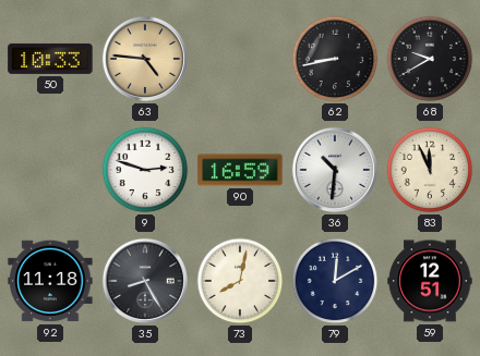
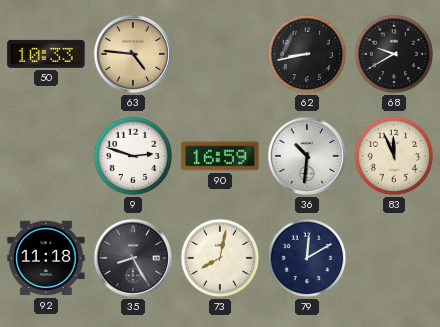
59: 12:51 -> none
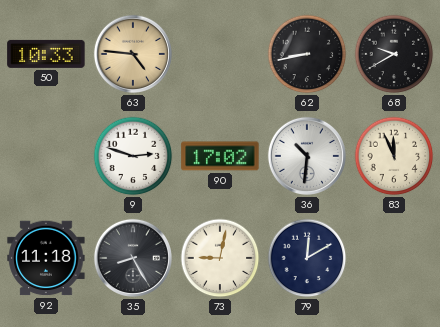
90: 16:59 -> 17:02
73: 8:02 -> 9:02
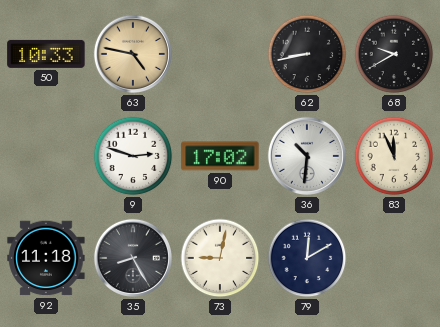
63: 4:46 -> 4:47
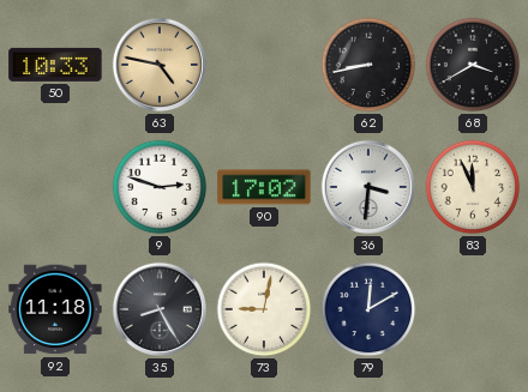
68: 9:40 -> 3:40
36: 10:31 -> 3:31
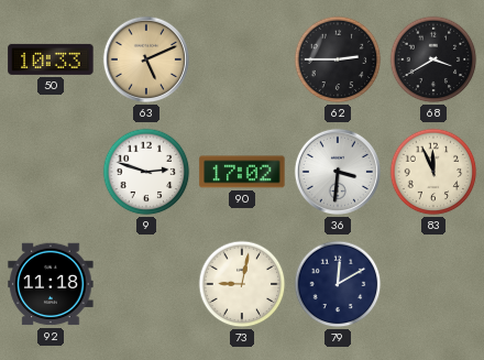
63: 4:47 -> 5:11
62: 8:43 -> 2:45
35: 8:25 -> none
